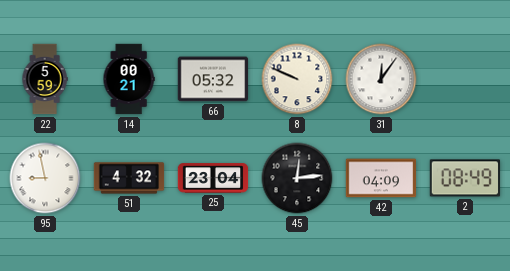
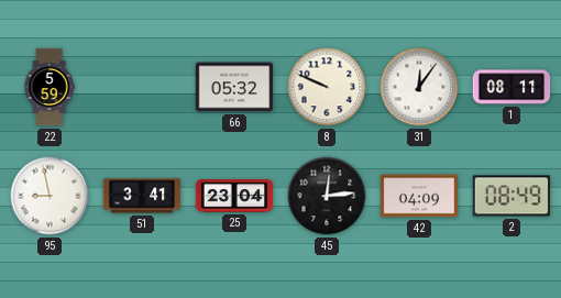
14: 00:21 -> none
1: none -> 08:11
51: 4:32 -> 3:41
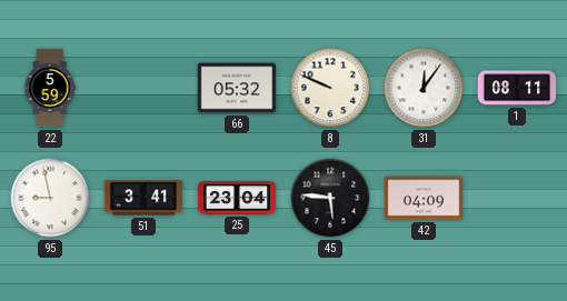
45: 12:14 -> 5:46
2: 08:49 -> none
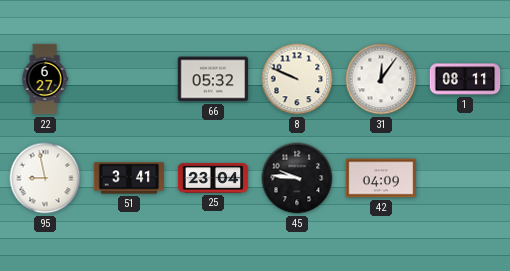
22: 5:59 -> 6:27
45: 5:46 -> 9:46
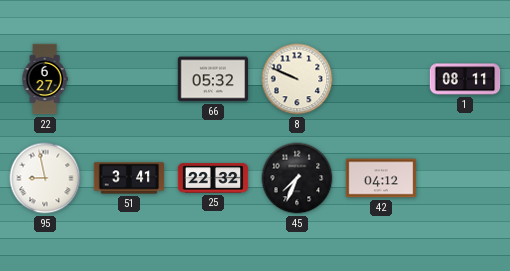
31: 12:06 -> none
25: 23:04 -> 22:32
45: 9:46 -> 7:34
42: 04:09 -> 04:12
